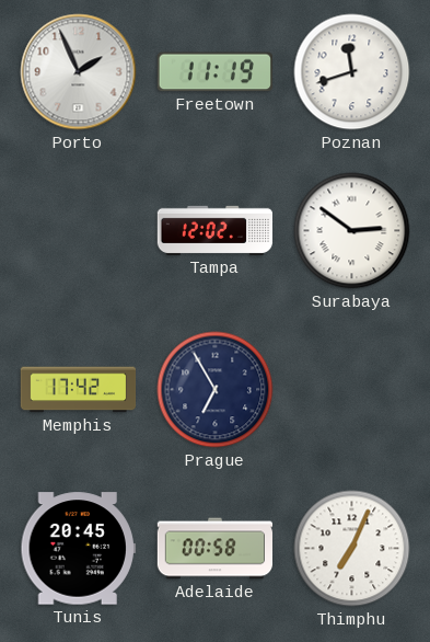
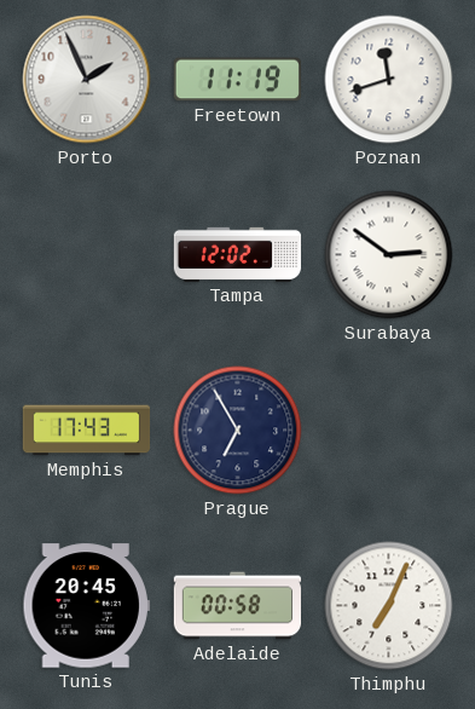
Memphis: 17:42 -> 17:43
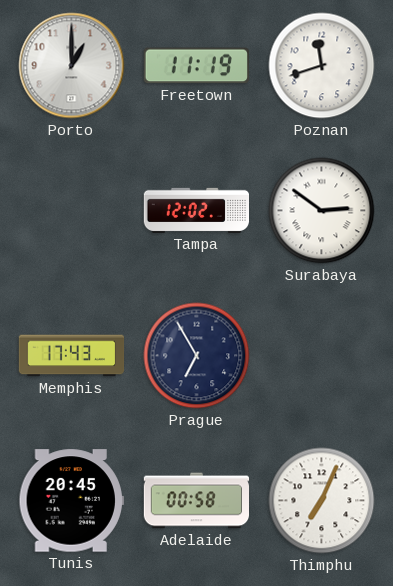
Porto: 1:56 -> 1:00
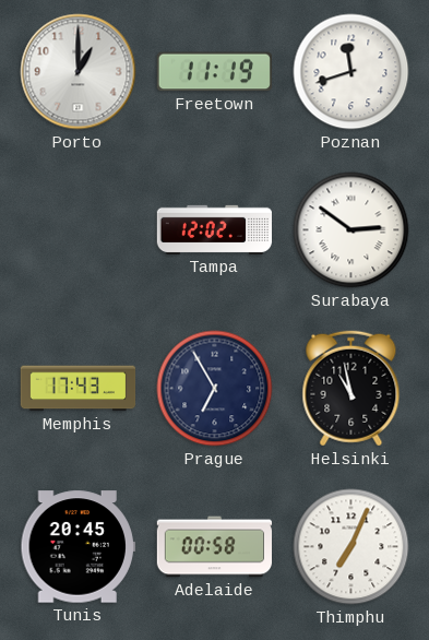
Helsinki: none -> 10:58
